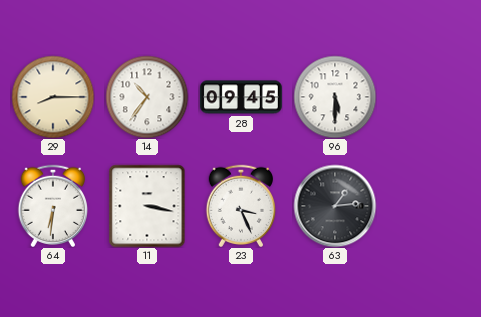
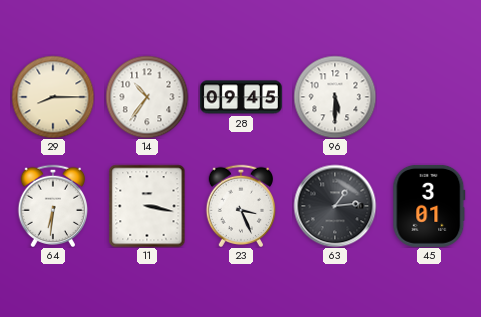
45: none -> 3:01
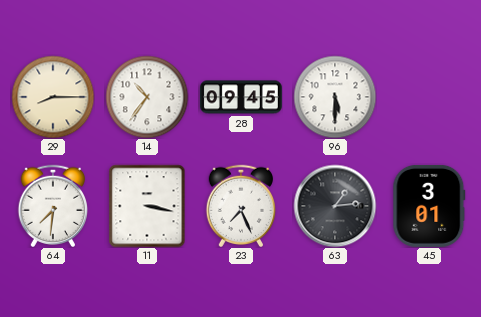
64: 6:31 -> 7:31
23: 3:26 -> 7:26
